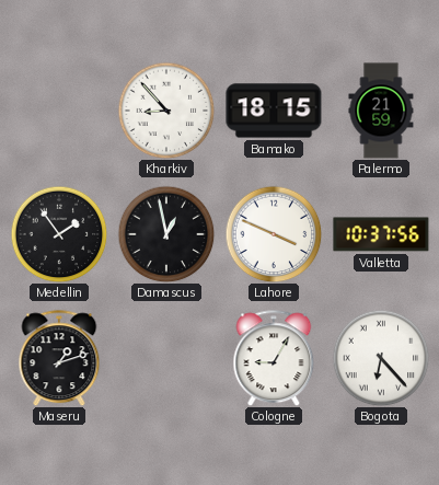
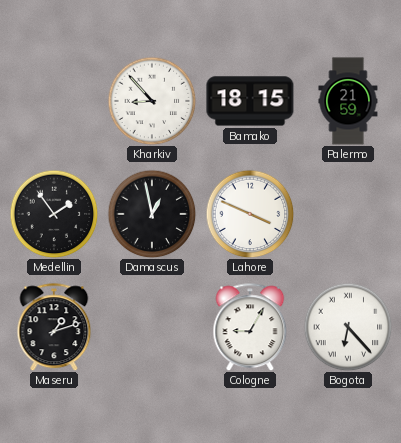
Valletta: 10:37 -> none
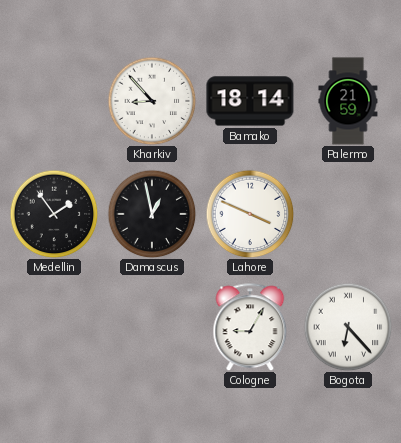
Bamako: 18:15 -> 18:14
Maseru: 1:12 -> none
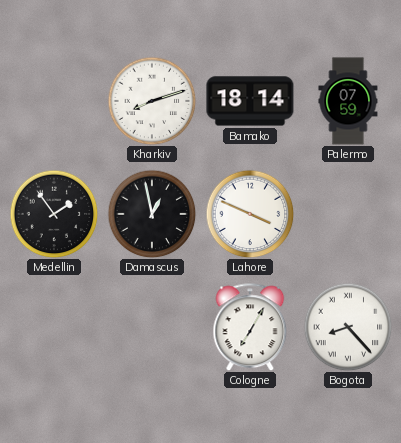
Kharkiv: 8:53 -> 8:12
Palermo: 21:59 -> 07:59
Cologne: 9:05 -> 7:05
Bogota: 6:23 -> 8:23
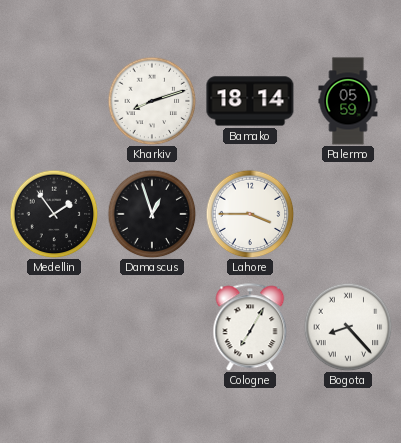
Palermo: 07:59 -> 05:59
Damascus: 12:58 -> 12:57
Lahore: 3:49 -> 3:45
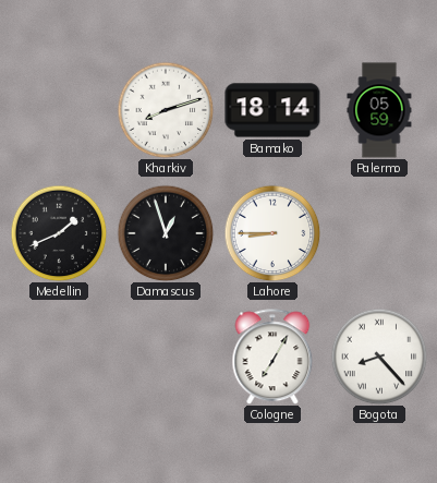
Medellin: 1:54 -> 1:41
Lahore: 3:45 -> 8:45
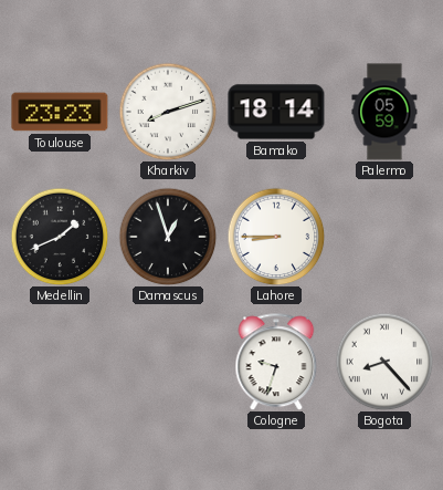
Toulouse: none -> 23:23
Cologne: 7:05 -> 9:33
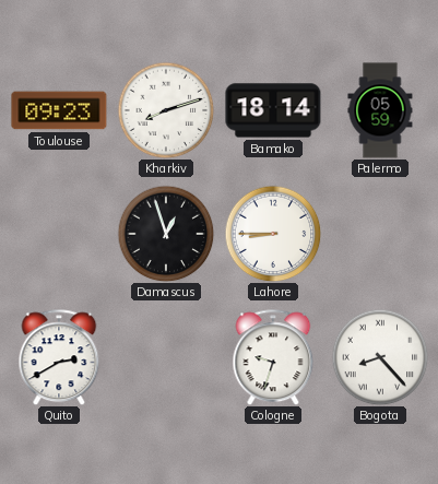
Toulouse: 23:23 -> 09:23
Medellin: 1:41 -> none
Quito: none -> 2:40
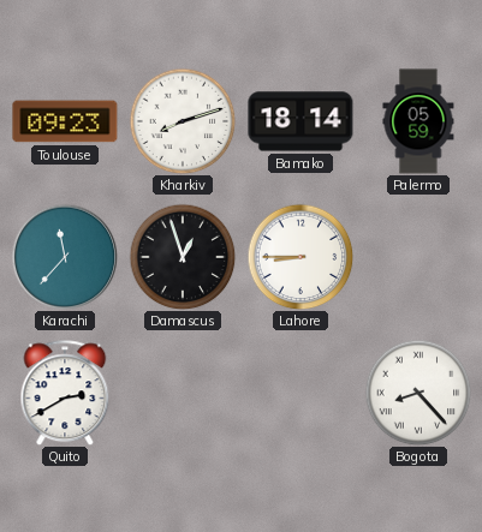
Karachi: none -> 11:37
Cologne: 9:33 -> none
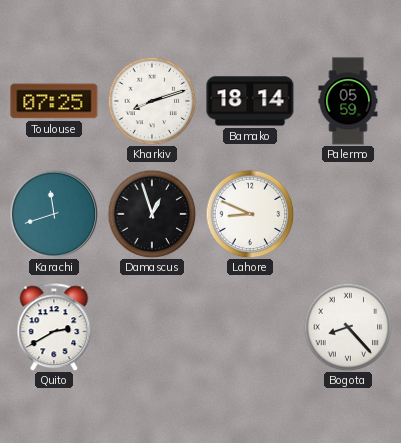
Toulouse: 09:23 -> 07:25
Karachi: 11:37 -> 11:42
Lahore: 8:45 -> 8:49
